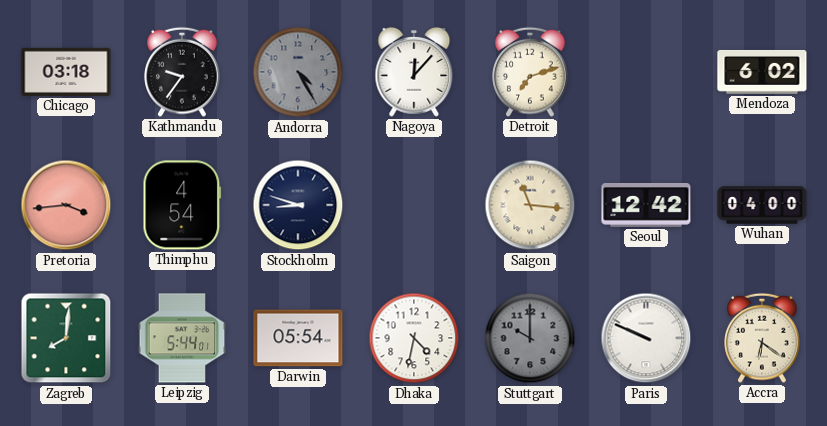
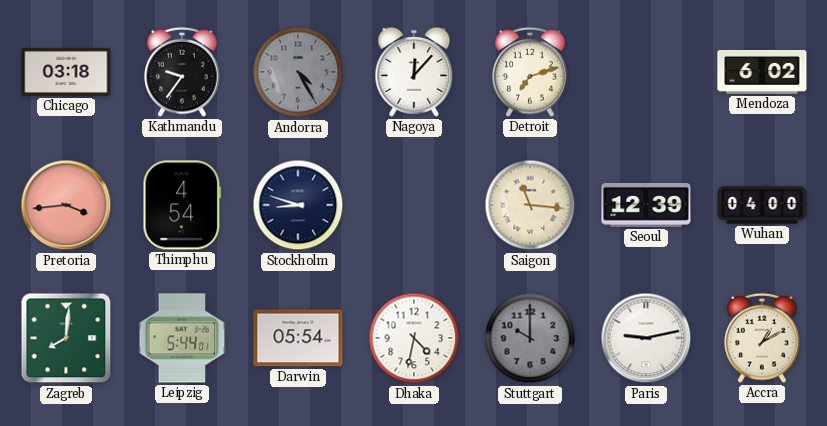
Seoul: 12:42 -> 12:39
Paris: 9:49 -> 9:13
Accra: 6:21 -> 1:10
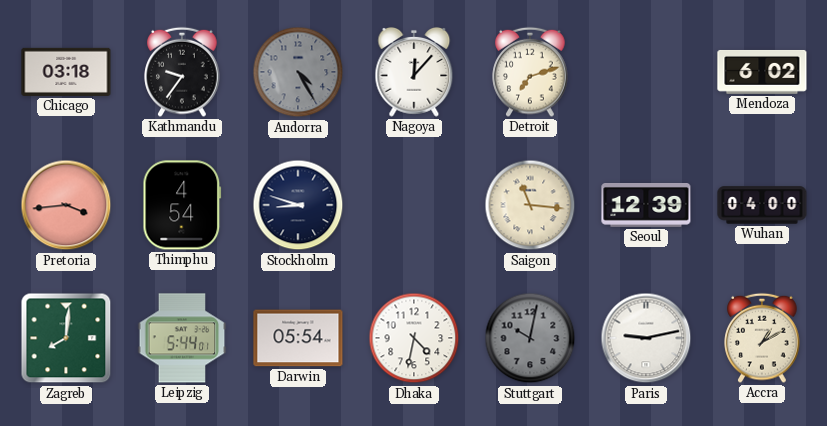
Stuttgart: 10:00 -> 10:02
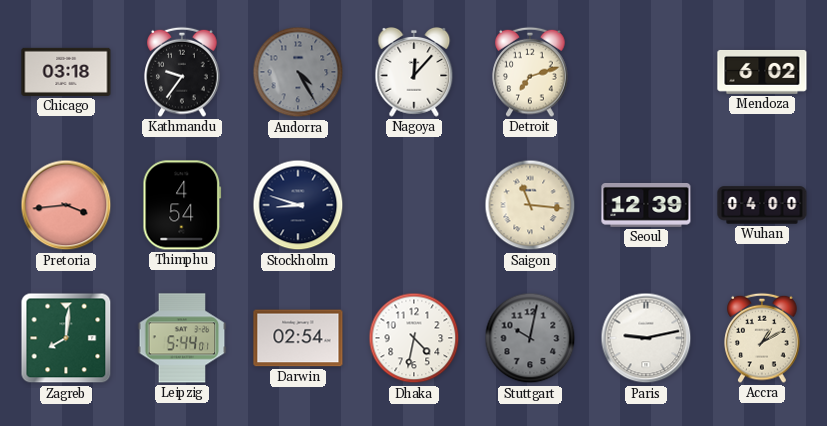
Darwin: 05:54 -> 02:54
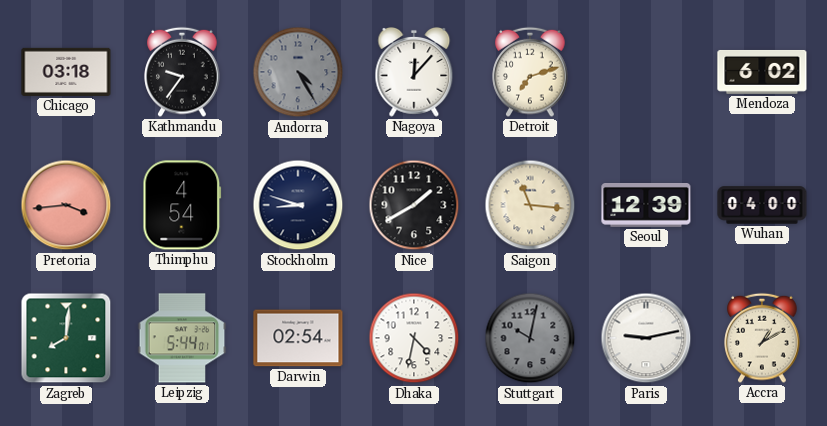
Nice: none -> 1:40
